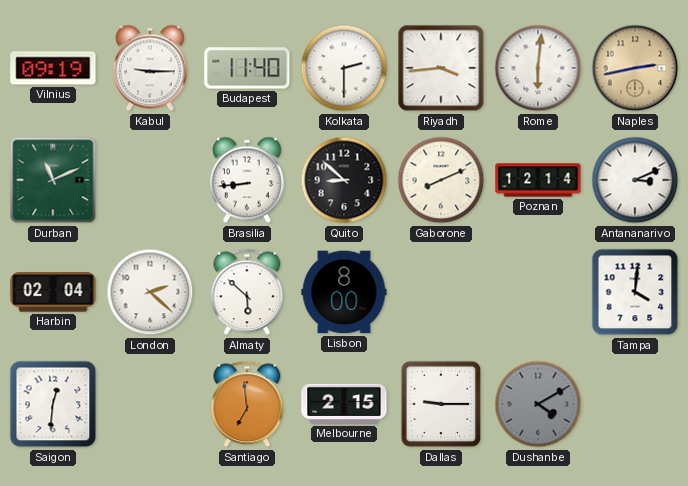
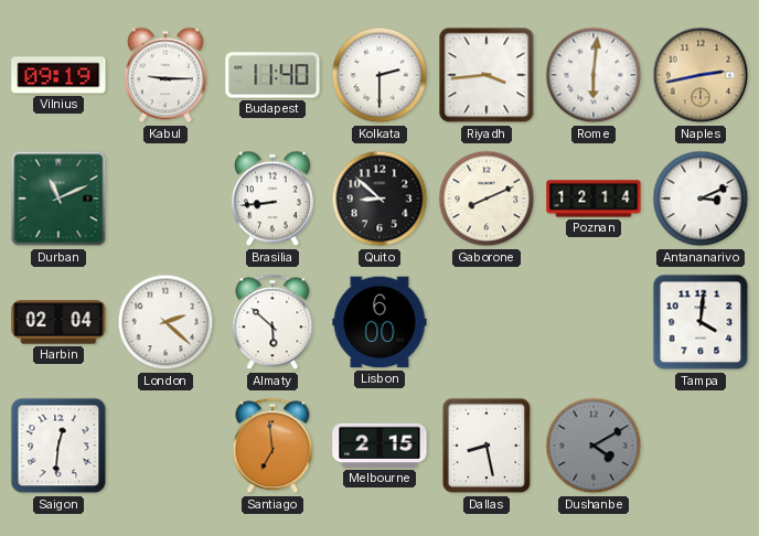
Lisbon: 8:00 -> 6:00
Dallas: 9:15 -> 8:28
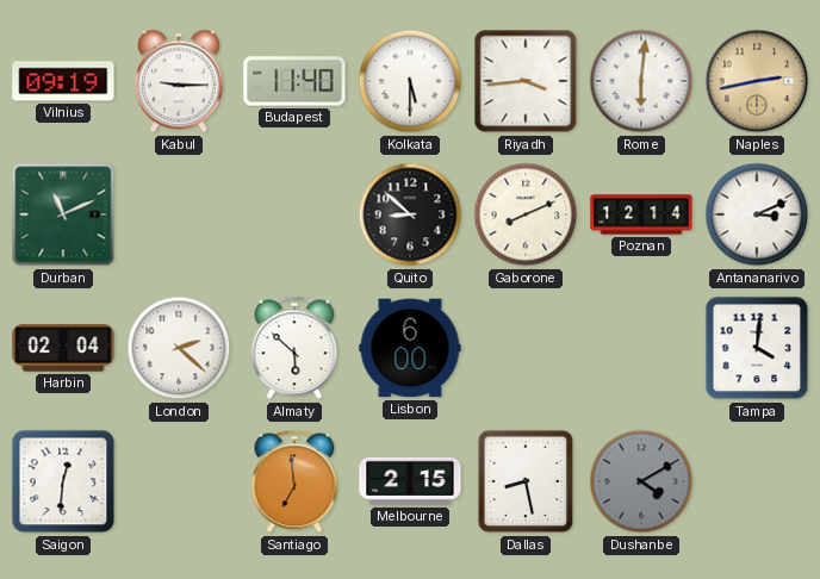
Kolkata: 2:30 -> 5:30
Brasilia: 8:44 -> none
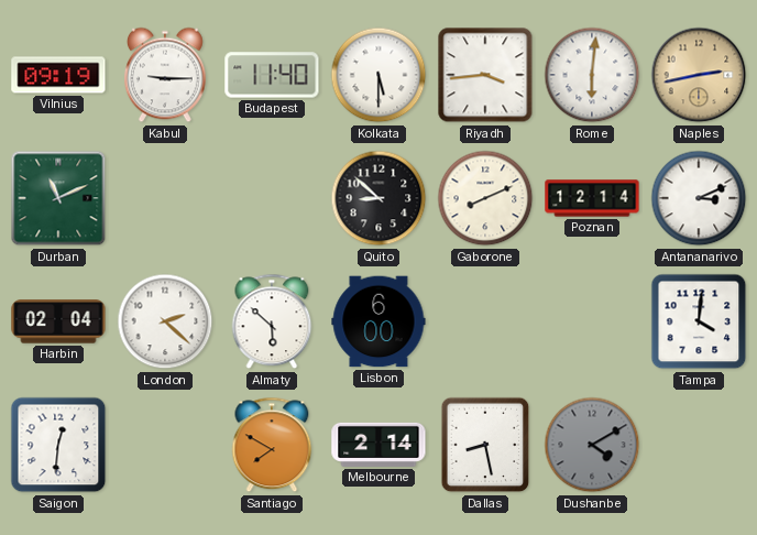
Santiago: 6:59 -> 7:50
Melbourne: 2:15 -> 2:14
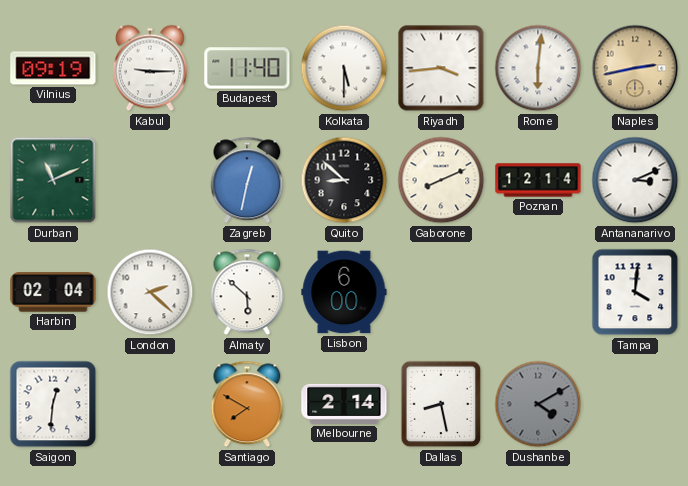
Zagreb: none -> 12:32
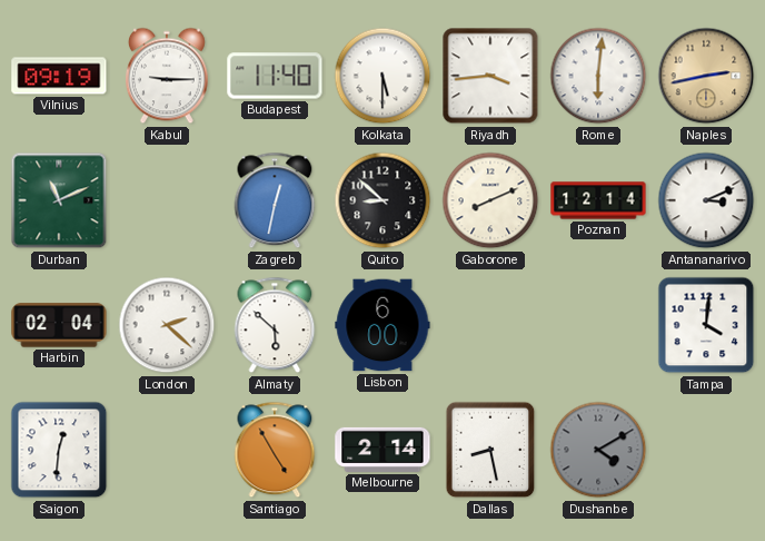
Santiago: 7:50 -> 4:55
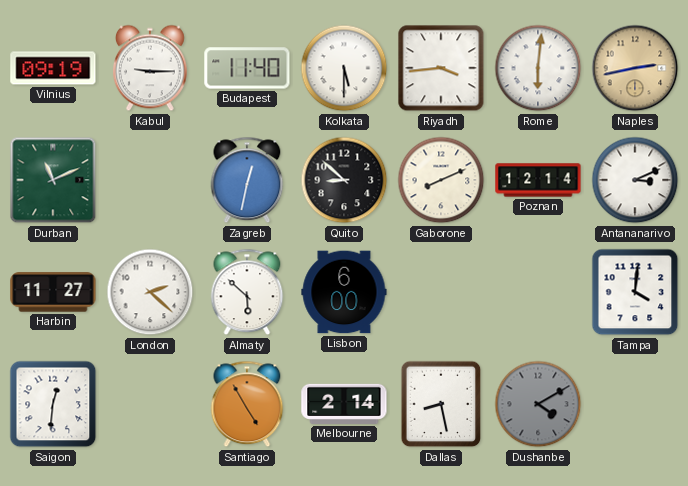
Harbin: 02:04 -> 11:27
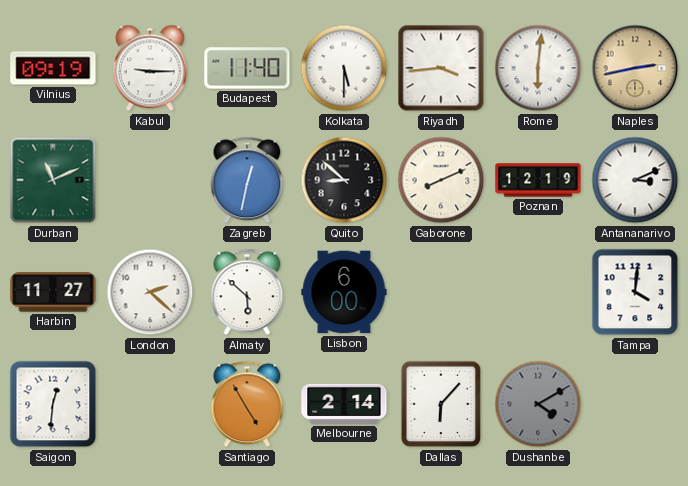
Poznan: 12:14 -> 12:19
Dallas: 8:28 -> 6:07
